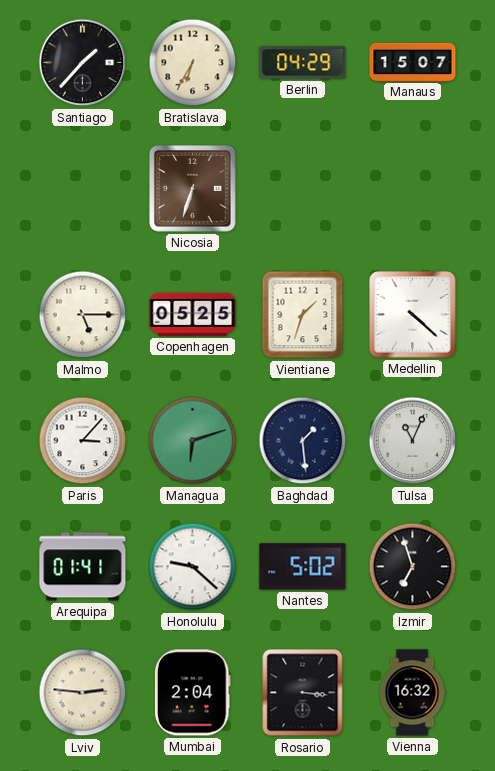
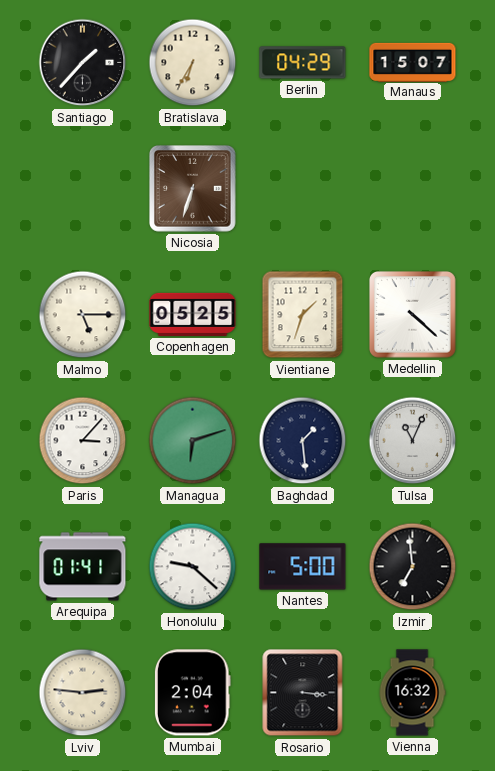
Nantes: 5:02 -> 5:00
Izmir: 6:57 -> 6:59
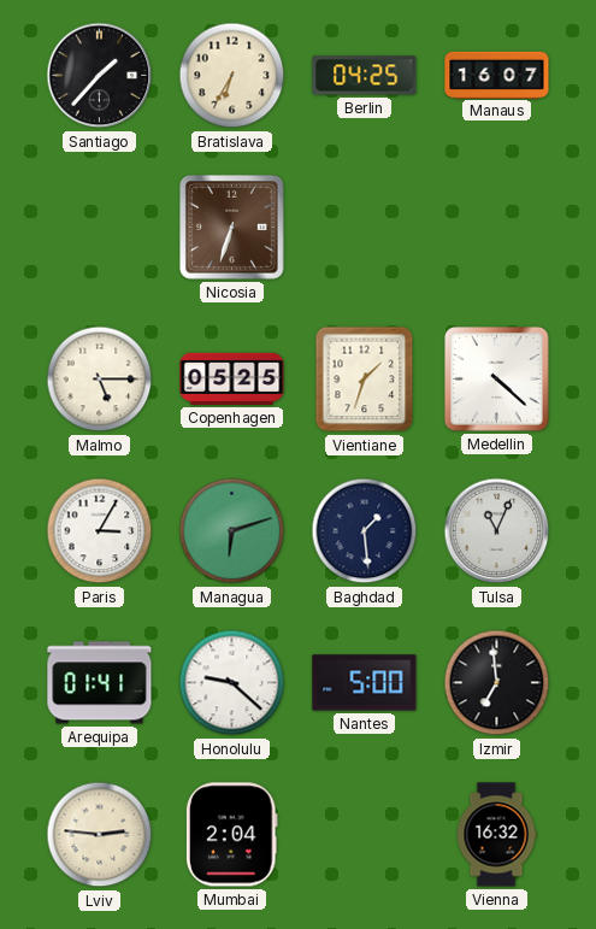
Berlin: 04:29 -> 04:25
Manaus: 15:07 -> 16:07
Paris: 3:07 -> 3:05
Rosario: 3:16 -> none
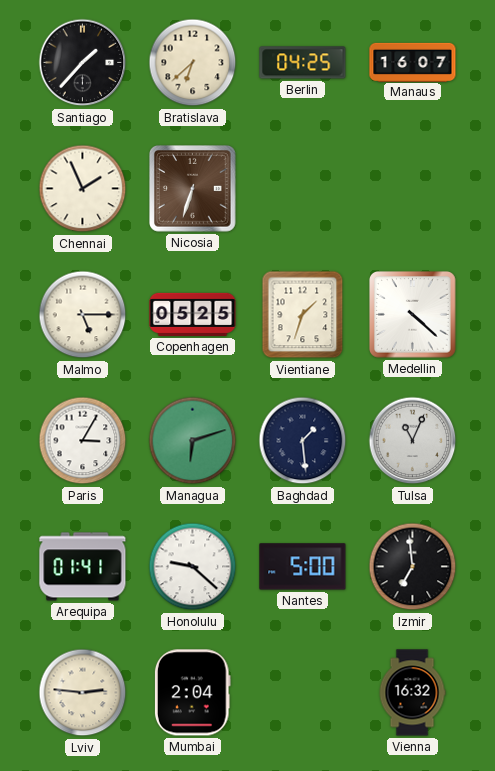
Bratislava: 6:35 -> 6:38
Chennai: none -> 1:56
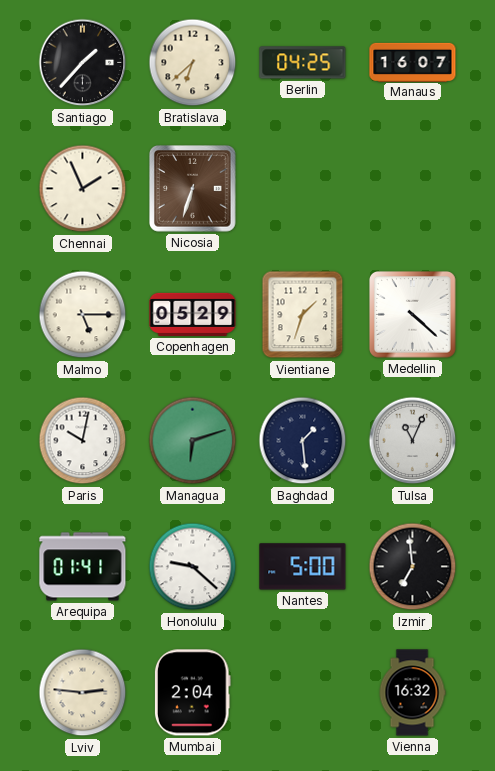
Copenhagen: 05:25 -> 05:29
Paris: 3:05 -> 10:02
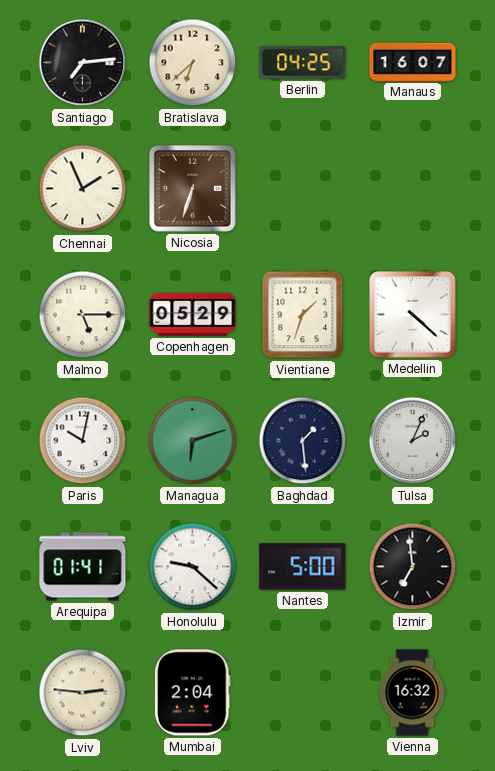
Santiago: 1:37 -> 7:14
Tulsa: 11:04 -> 2:04
